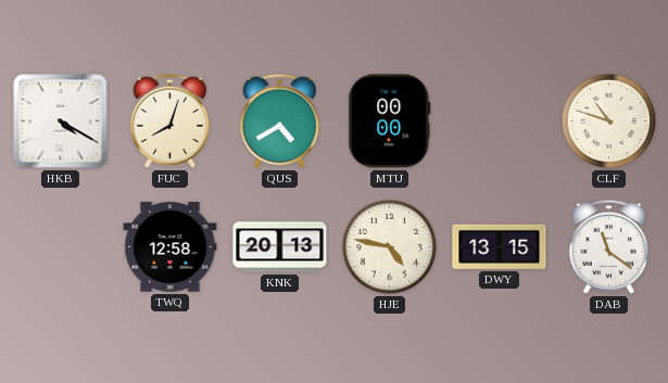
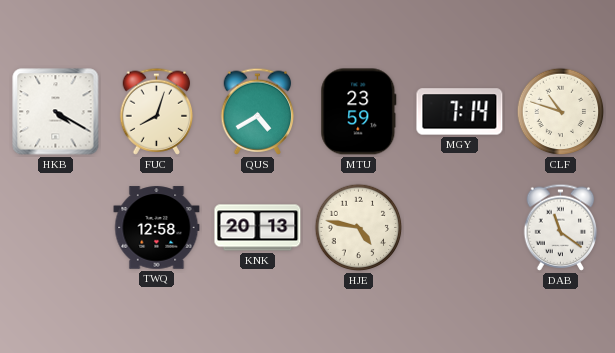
MTU: 00:00 -> 23:59
MGY: none -> 7:14
DWY: 13:15 -> none
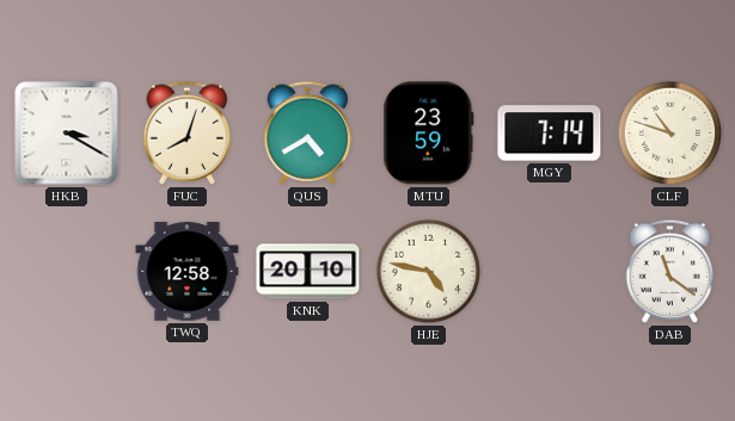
HKB: 4:20 -> 3:20
KNK: 20:13 -> 20:10
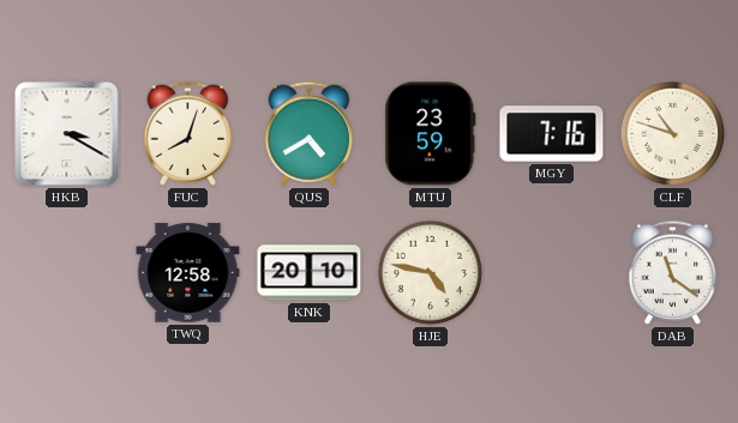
MGY: 7:14 -> 7:16
